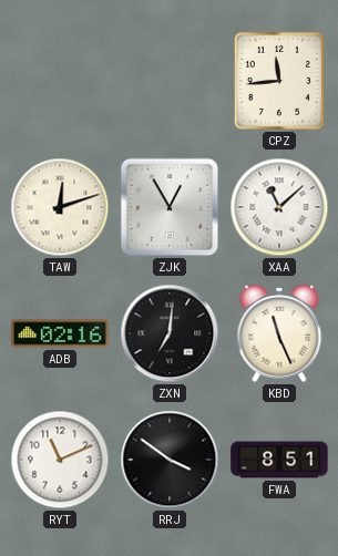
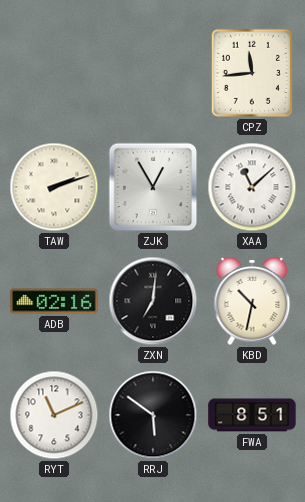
TAW: 12:12 -> 2:12
KBD: 11:26 -> 10:32
RRJ: 3:51 -> 5:51
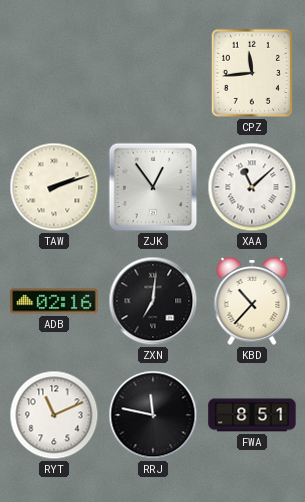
ZJK: 12:55 -> 12:54
KBD: 10:32 -> 10:37
RRJ: 5:51 -> 11:47
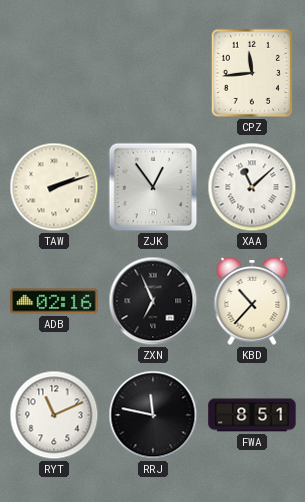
ZXN: 7:01 -> 6:56
